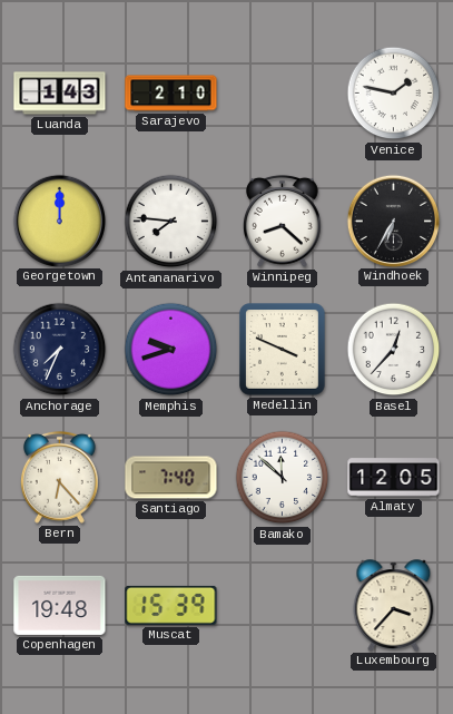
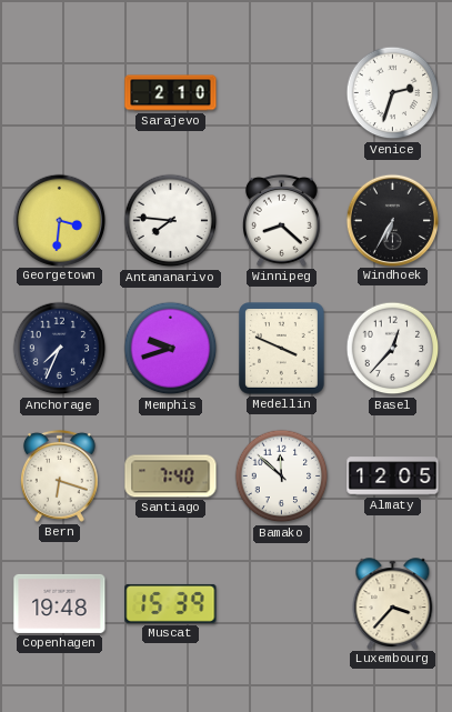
Luanda: 1:43 -> none
Venice: 1:47 -> 2:33
Georgetown: 12:00 -> 3:31
Bern: 6:23 -> 6:18
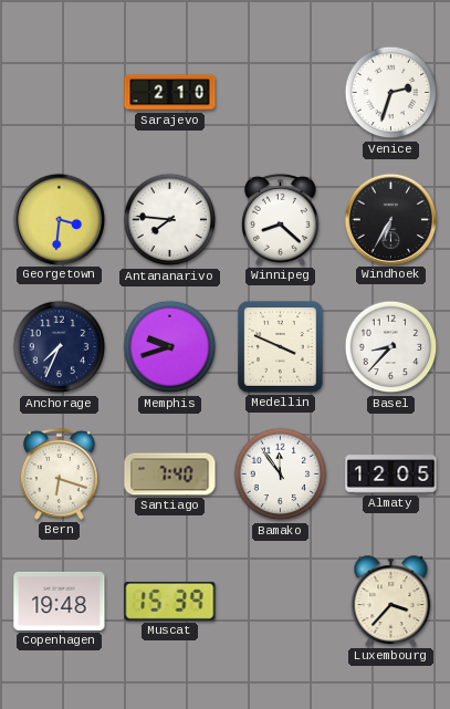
Basel: 12:37 -> 8:37
Bamako: 11:52 -> 11:54
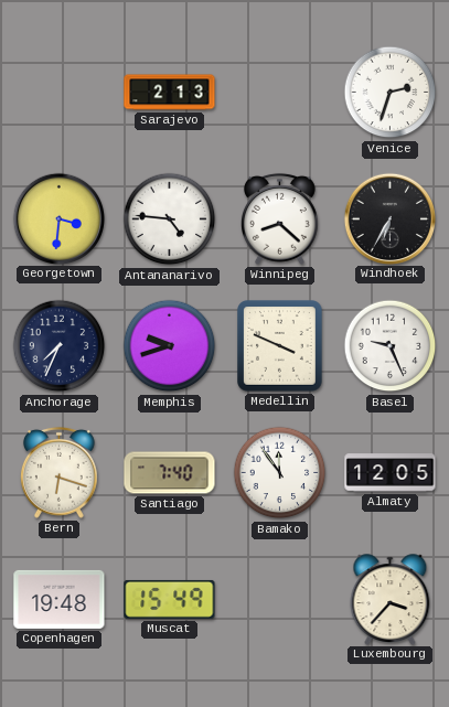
Sarajevo: 2:10 -> 2:13
Antananarivo: 7:46 -> 4:46
Basel: 8:37 -> 9:26
Muscat: 15:39 -> 15:49
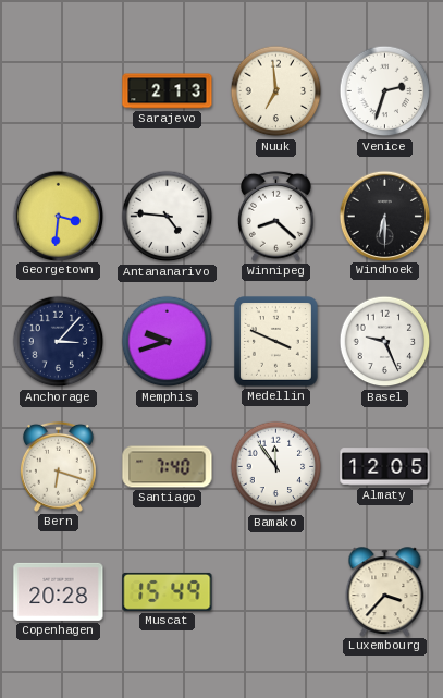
Nuuk: none -> 6:59
Windhoek: 6:35 -> 6:30
Anchorage: 7:34 -> 3:07
Copenhagen: 19:48 -> 20:28
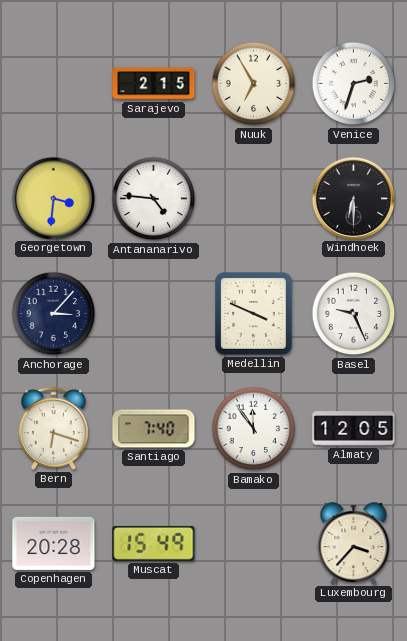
Sarajevo: 2:13 -> 2:15
Nuuk: 6:59 -> 6:55
Winnipeg: 8:22 -> none
Memphis: 9:42 -> none
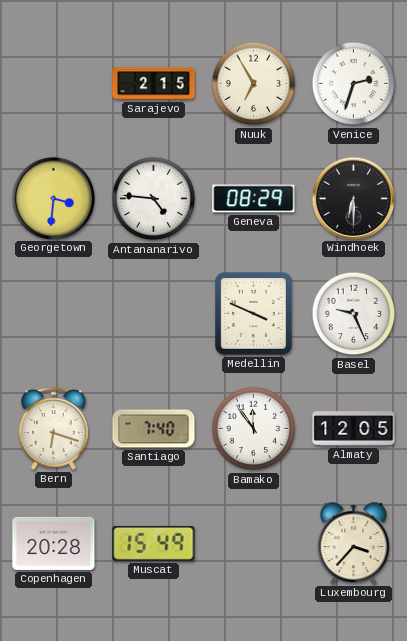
Geneva: none -> 08:29
Anchorage: 3:07 -> none
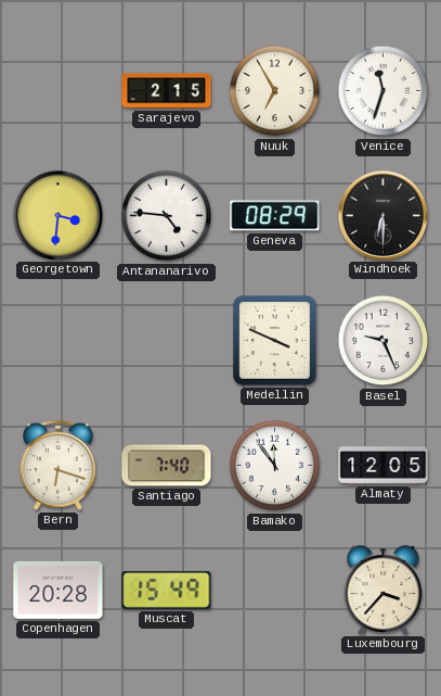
Venice: 2:33 -> 11:33
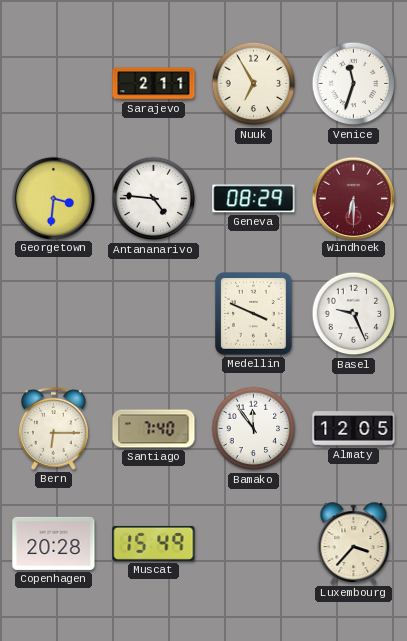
Sarajevo: 2:15 -> 2:11
Windhoek dial: black -> burgundy
Bern: 6:18 -> 6:15
